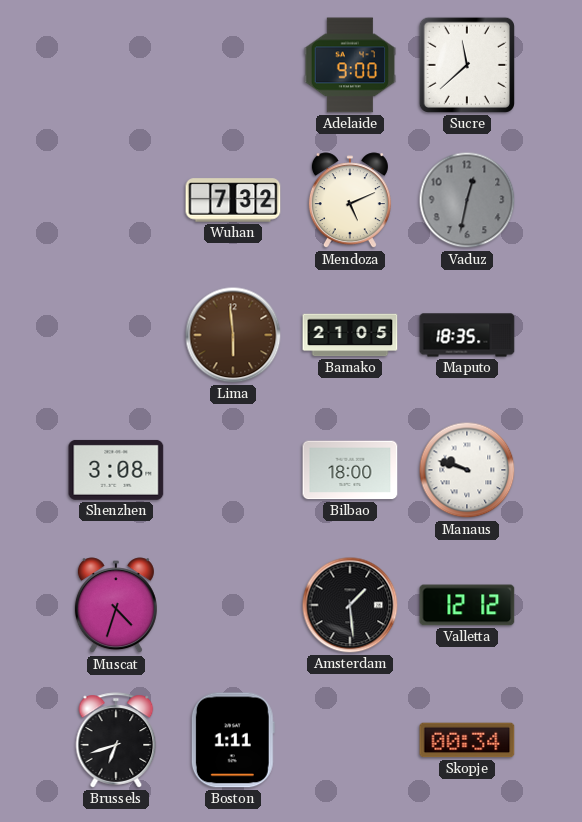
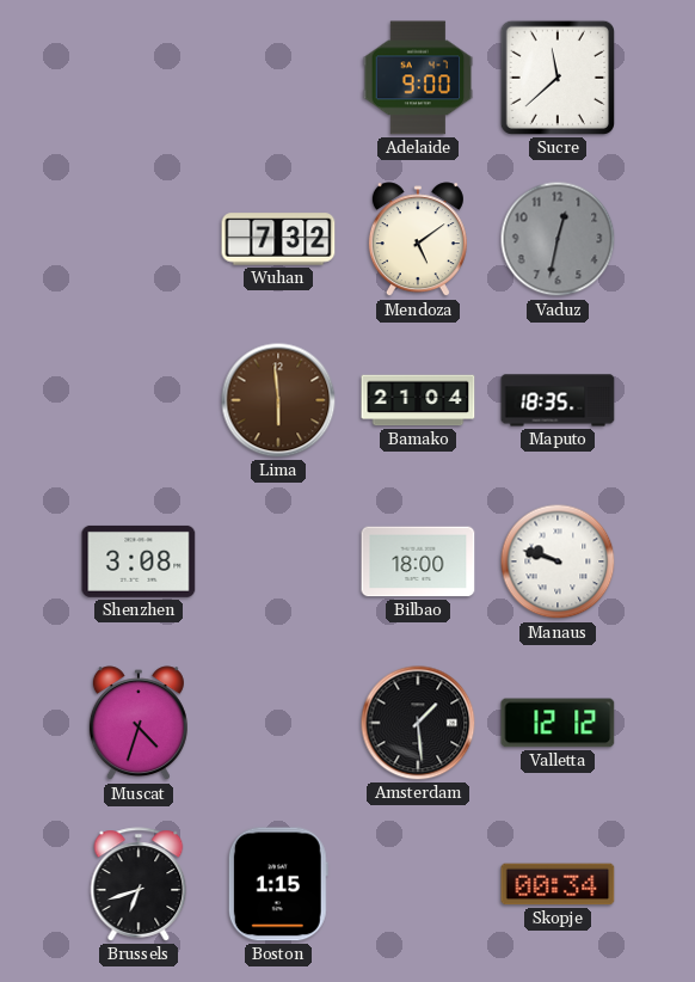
Mendoza: 5:11 -> 5:09
Bamako: 21:05 -> 21:04
Boston: 1:11 -> 1:15
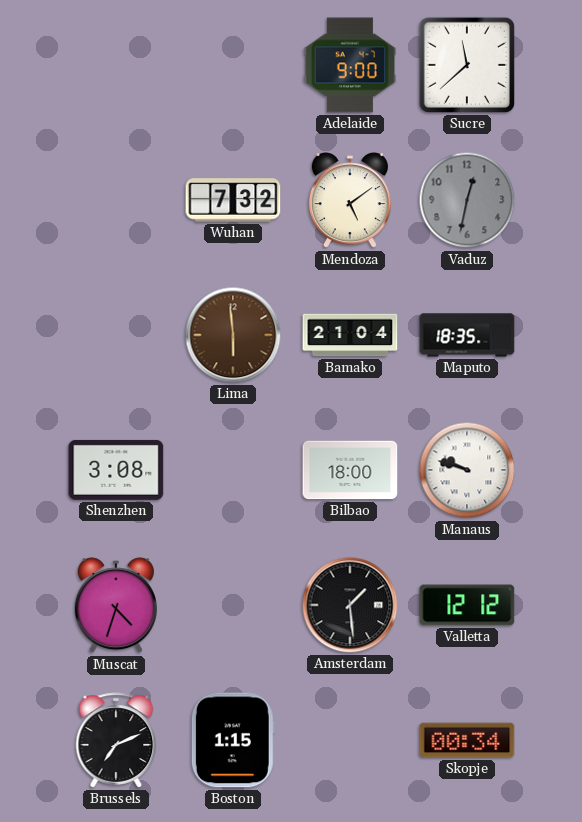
Brussels: 6:42 -> 7:11
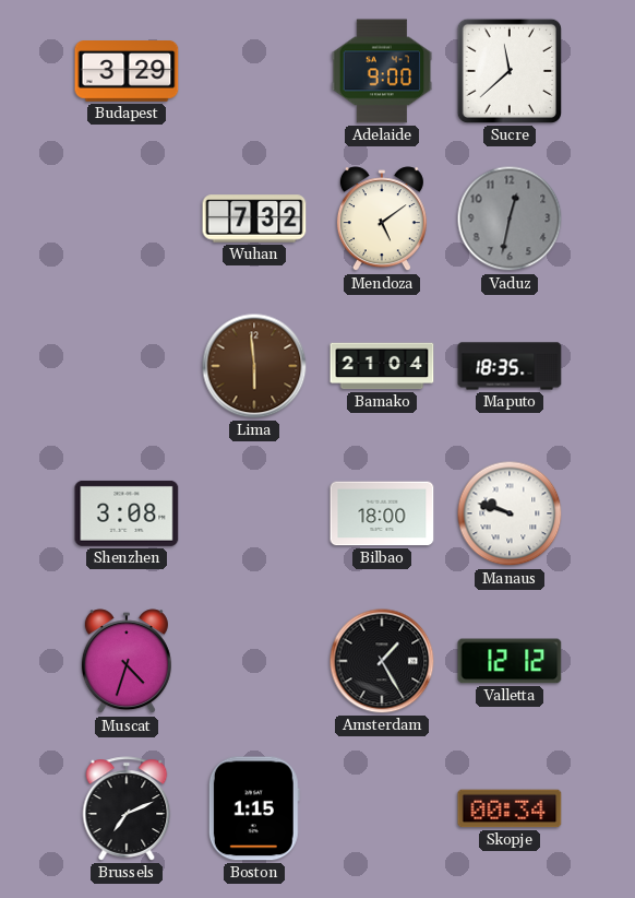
Budapest: none -> 3:29
Amsterdam: 1:29 -> 1:25
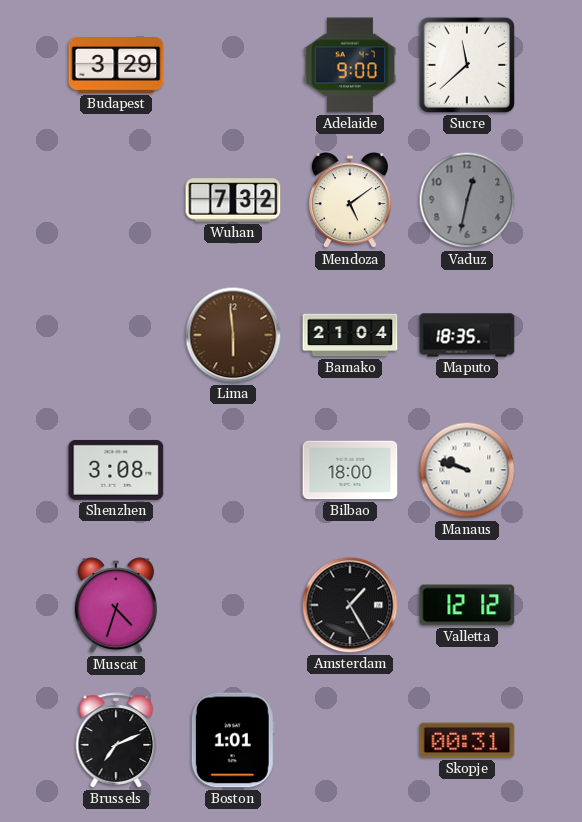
Boston: 1:15 -> 1:01
Skopje: 00:34 -> 00:31
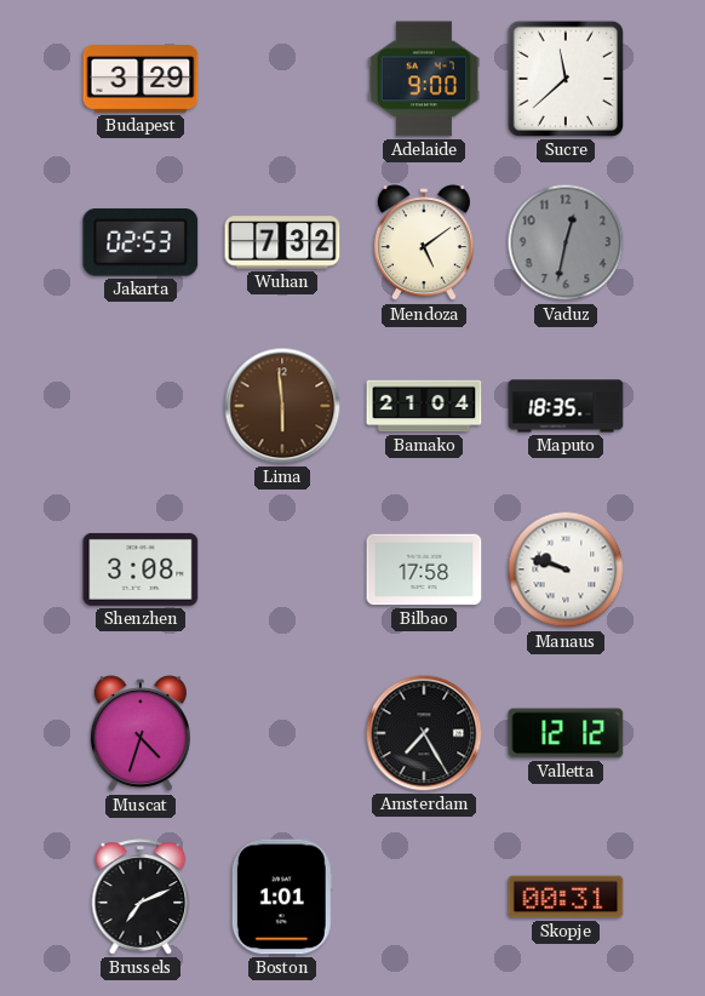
Jakarta: none -> 02:53
Bilbao: 18:00 -> 17:58
Amsterdam: 1:25 -> 7:25
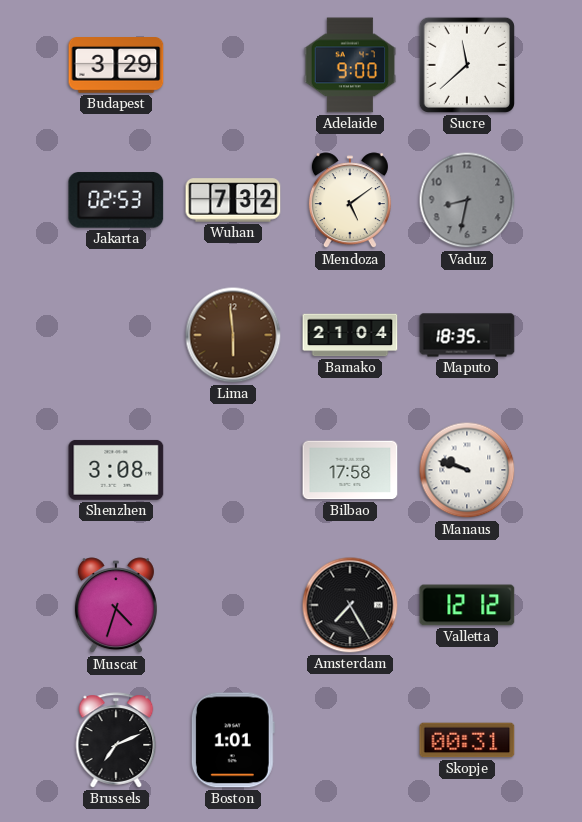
Vaduz: 12:32 -> 8:32
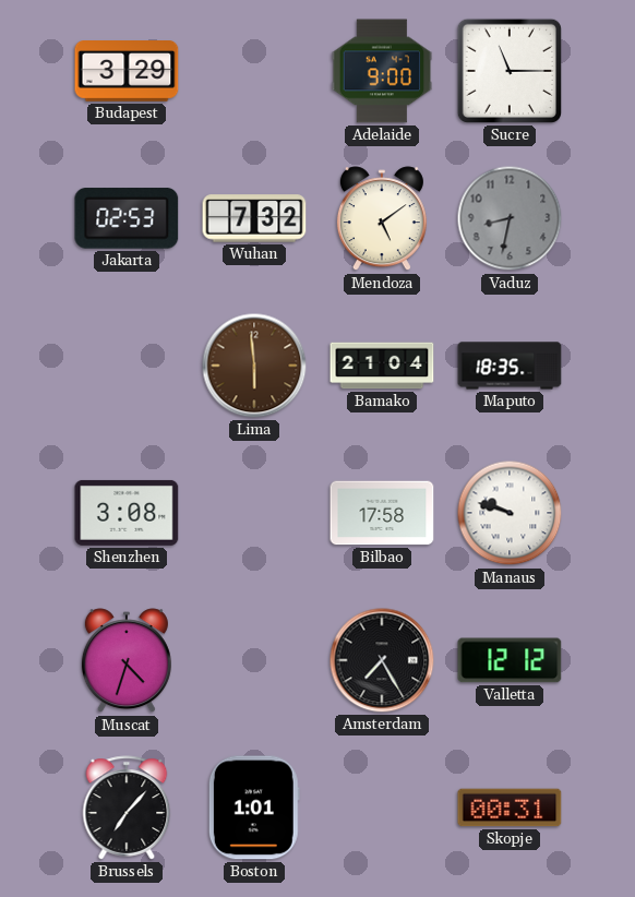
Sucre: 11:38 -> 11:15
Brussels: 7:11 -> 7:07
